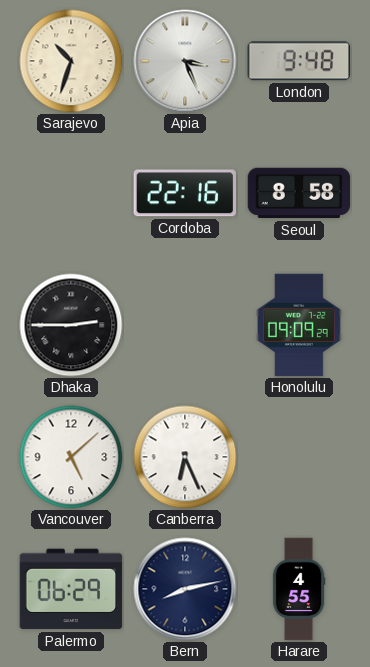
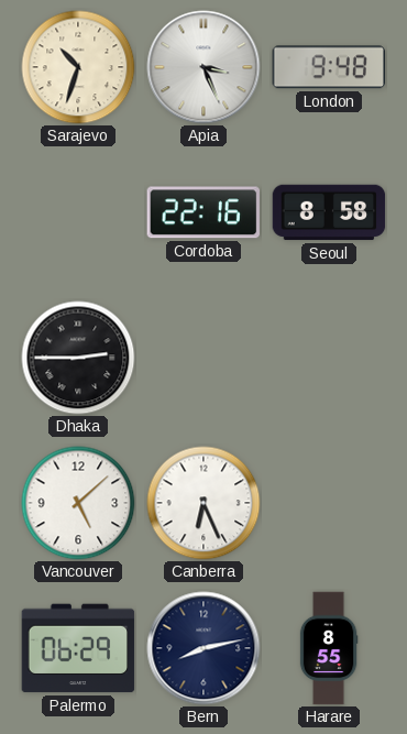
Honolulu: 09:09 -> none
Harare: 4:55 -> 8:55
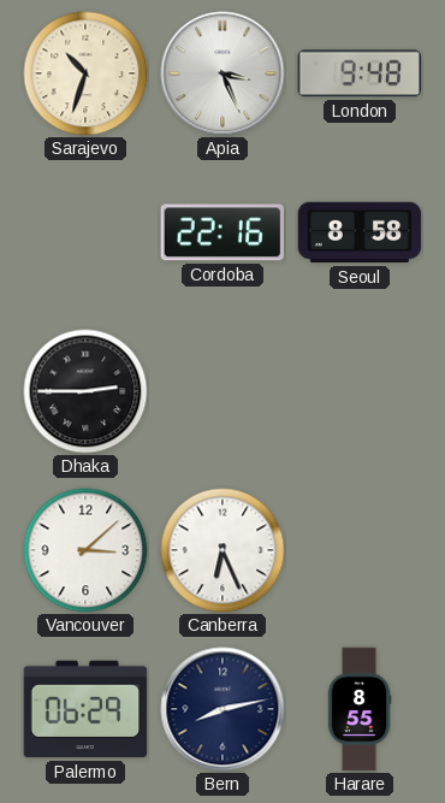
Vancouver: 5:08 -> 3:08
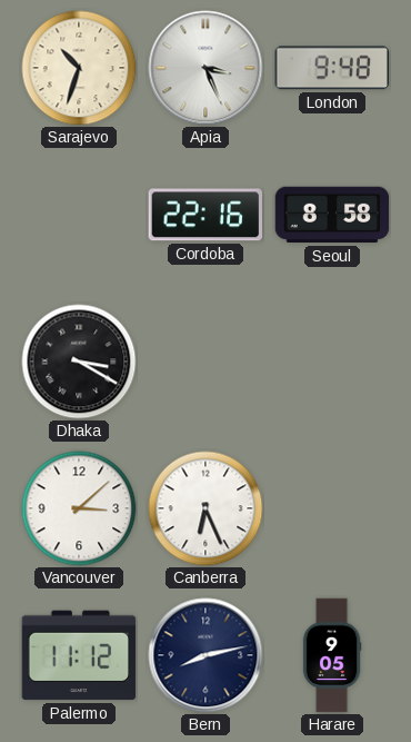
Dhaka: 2:45 -> 3:20
Palermo: 06:29 -> 11:12
Harare: 8:55 -> 9:05
